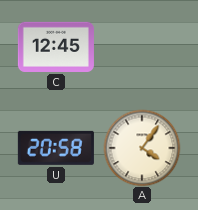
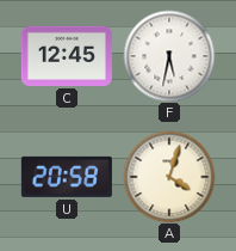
F: none -> 5:32
A: 4:06 -> 4:03
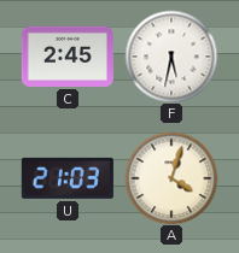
C: 12:45 -> 2:45
U: 20:58 -> 21:03
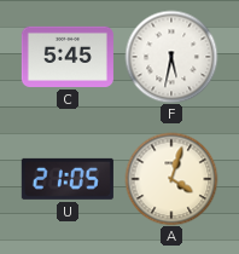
C: 2:45 -> 5:45
U: 21:03 -> 21:05
